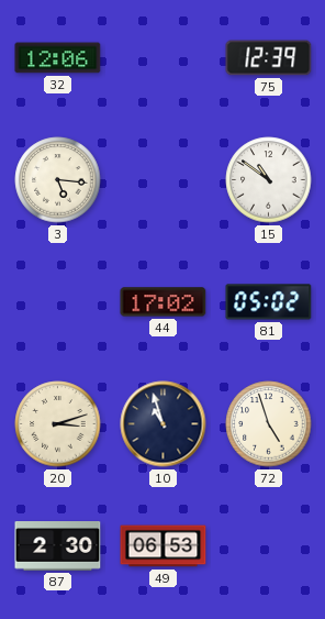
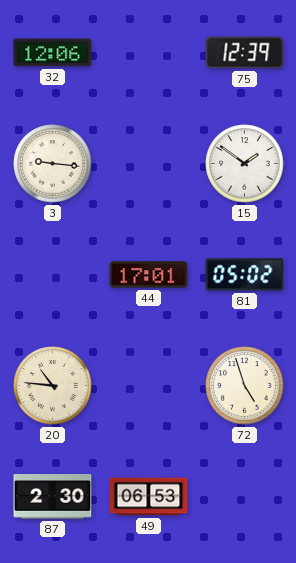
3: 5:16 -> 9:16
15: 10:51 -> 1:51
44: 17:02 -> 17:01
20: 3:12 -> 10:46
10: 10:57 -> none
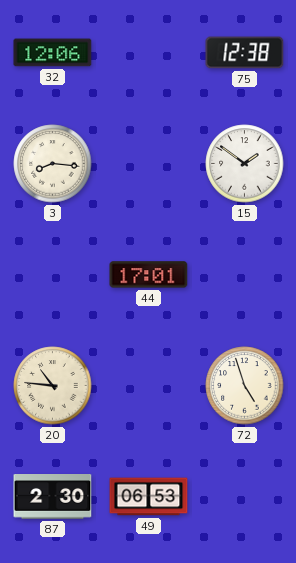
75: 12:39 -> 12:38
3: 9:16 -> 8:16
81: 05:02 -> none
